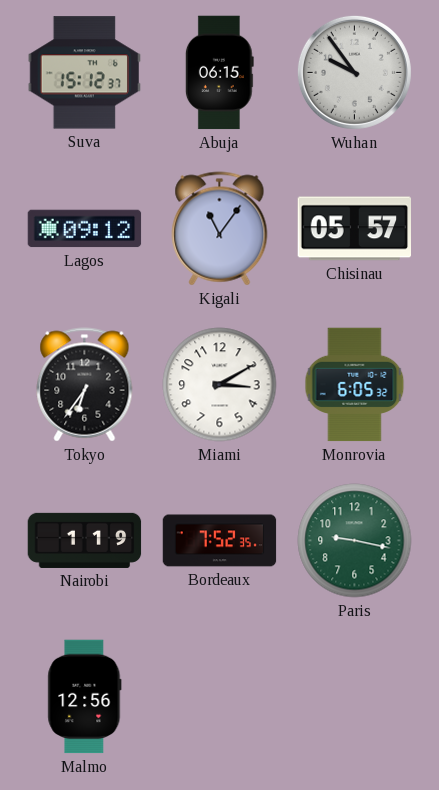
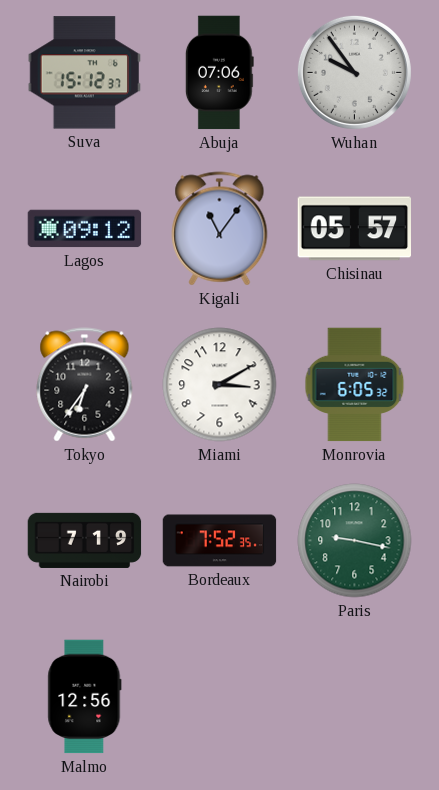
Abuja: 06:15 -> 07:06
Nairobi: 1:19 -> 7:19
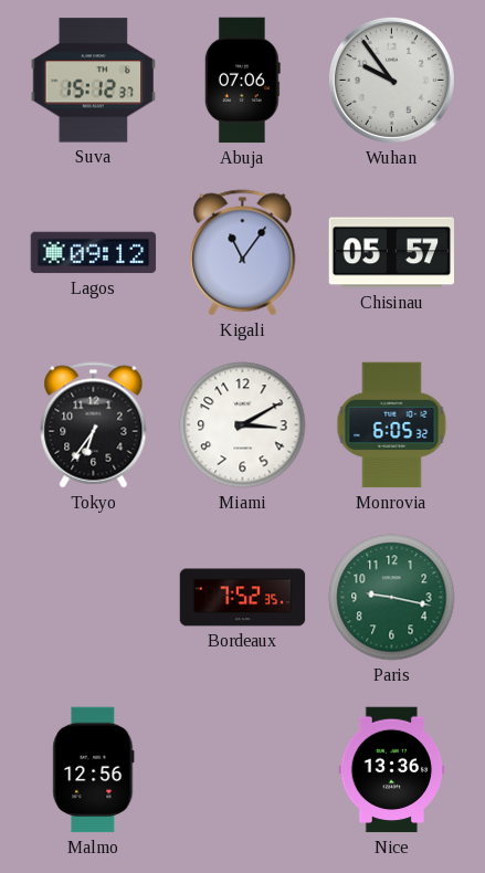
Nairobi: 7:19 -> none
Nice: none -> 13:36
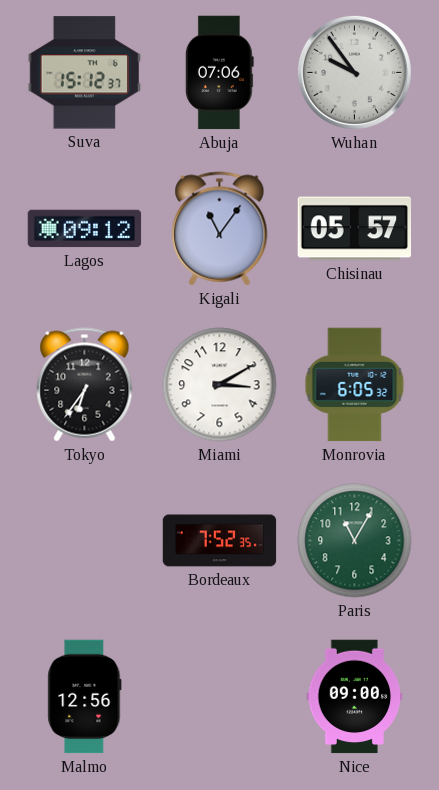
Paris: 9:17 -> 11:05
Nice: 13:36 -> 09:00
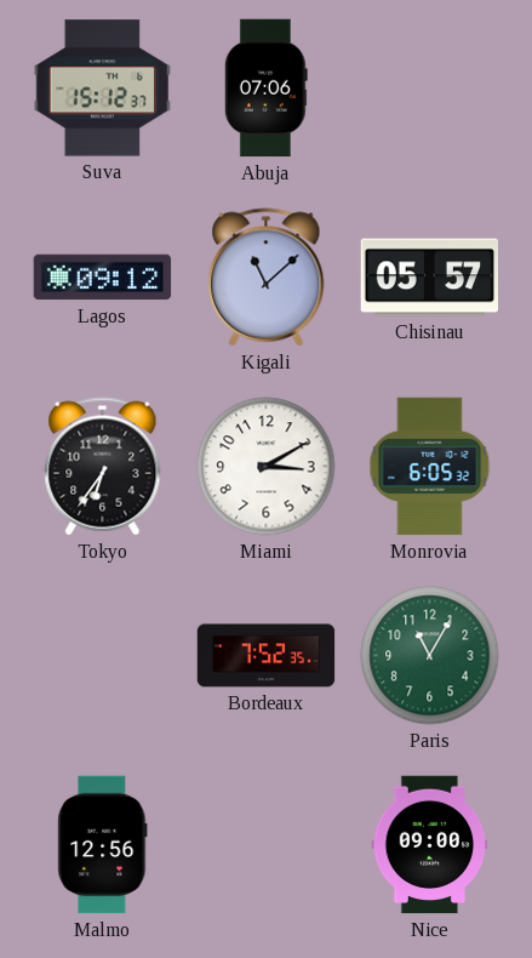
Wuhan: 9:54 -> none
Kigali: 11:06 -> 11:08
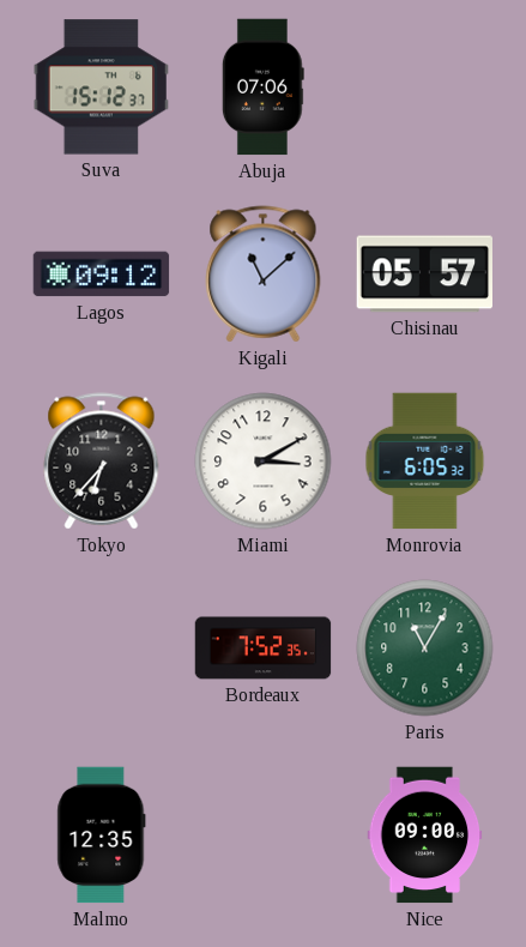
Tokyo: 6:36 -> 6:37
Malmo: 12:56 -> 12:35
